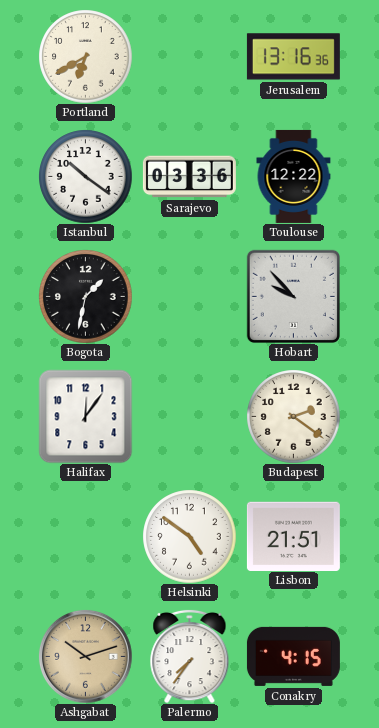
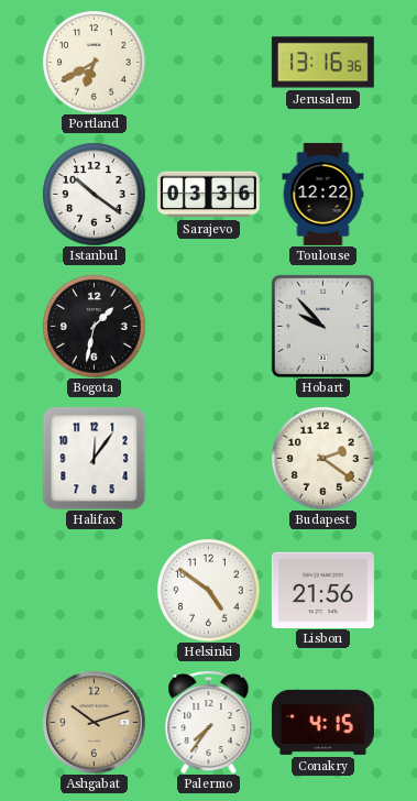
Lisbon: 21:51 -> 21:56
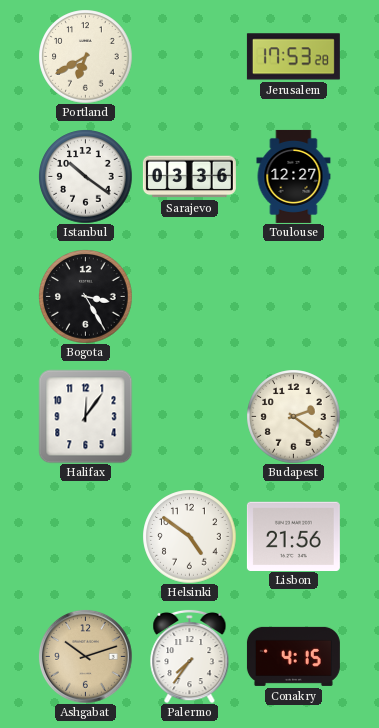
Jerusalem: 13:16 -> 17:53
Toulouse: 12:22 -> 12:27
Bogota: 1:32 -> 3:25
Hobart: 9:53 -> none
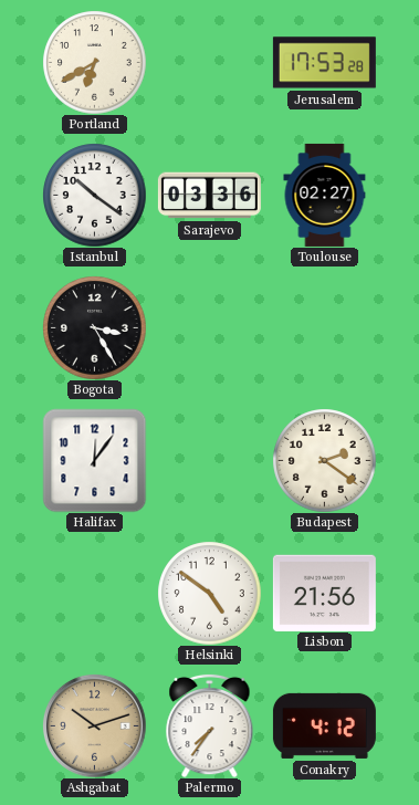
Toulouse: 12:27 -> 02:27
Conakry: 4:15 -> 4:12
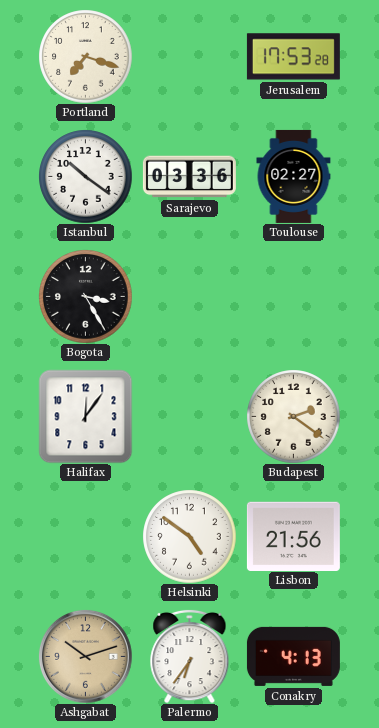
Portland: 6:40 -> 7:18
Palermo: 7:36 -> 6:36
Conakry: 4:12 -> 4:13
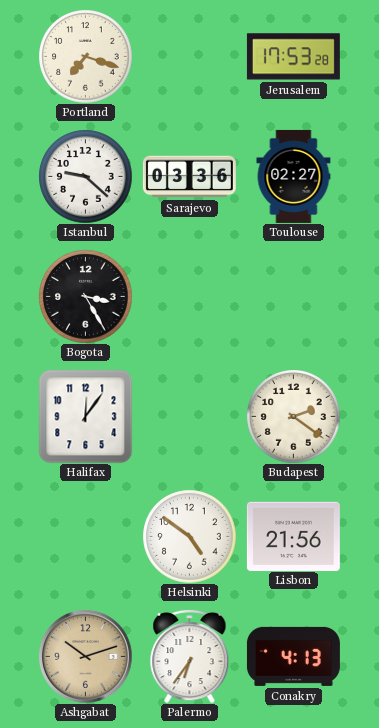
Istanbul: 10:21 -> 9:22
